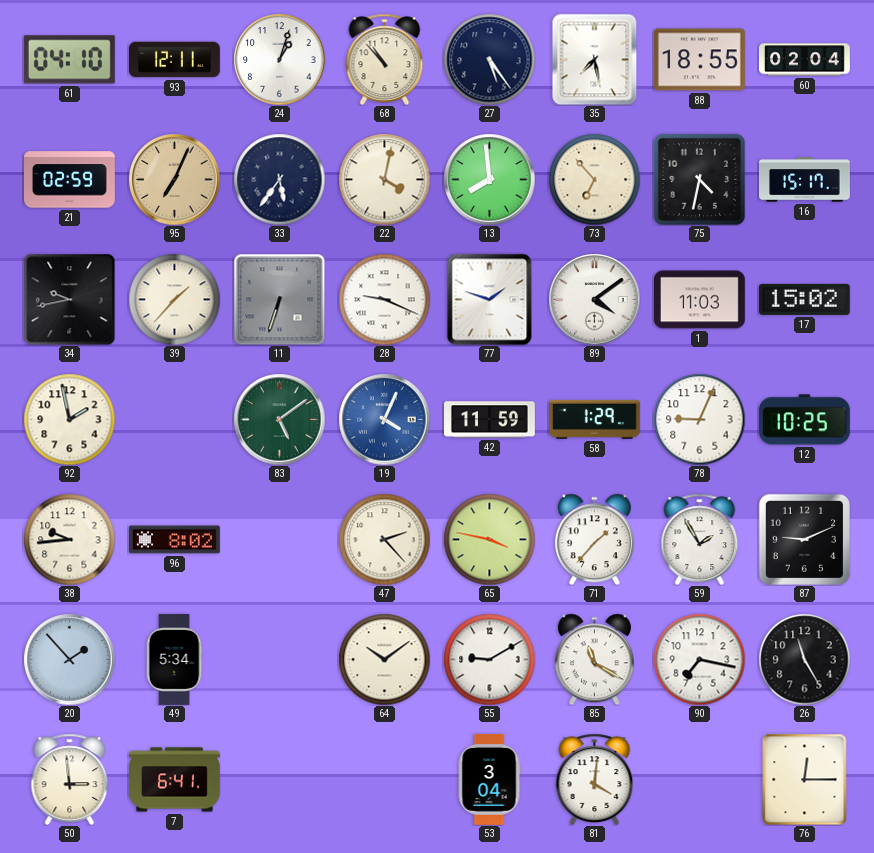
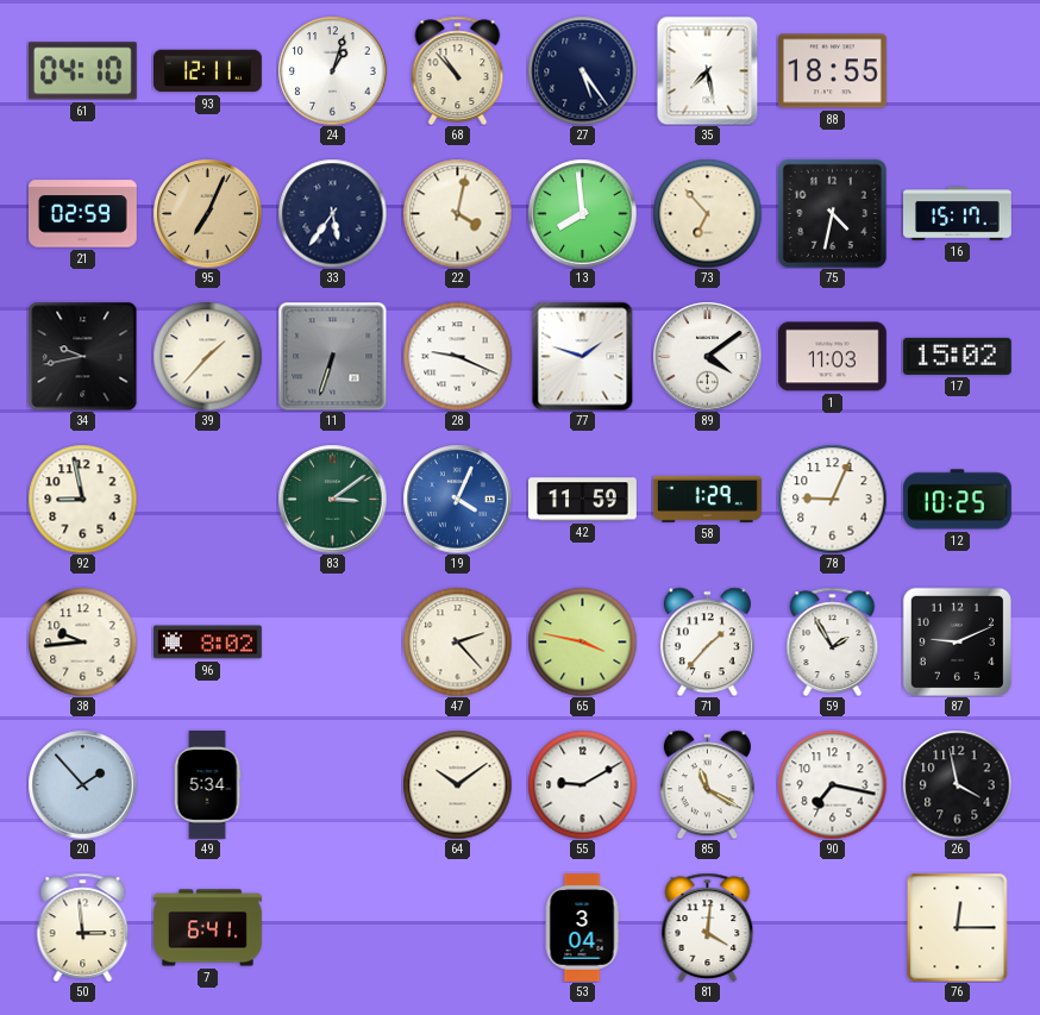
60: 02:04 -> none
92: 1:58 -> 8:58
83: 5:09 -> 3:09
26: 11:25 -> 3:58
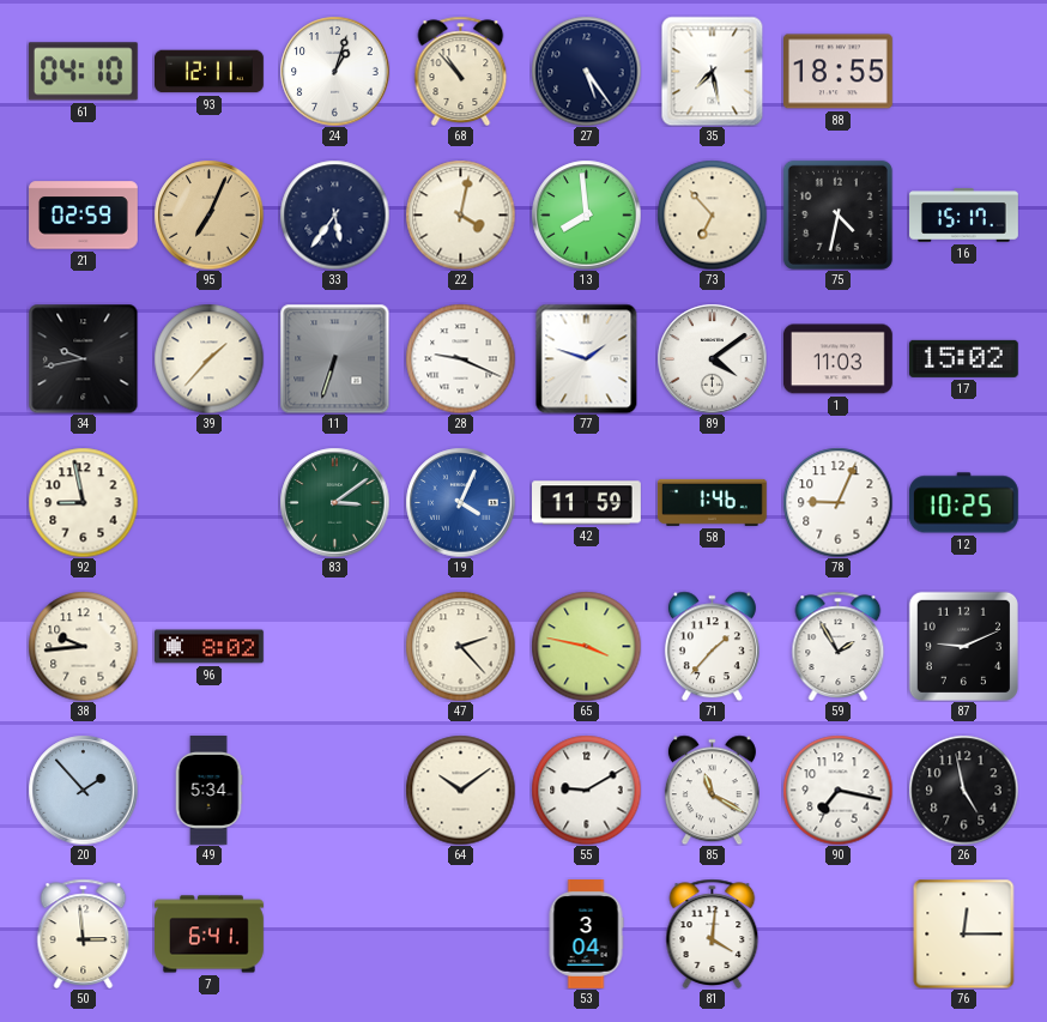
58: 1:29 -> 1:46
26: 3:58 -> 4:58
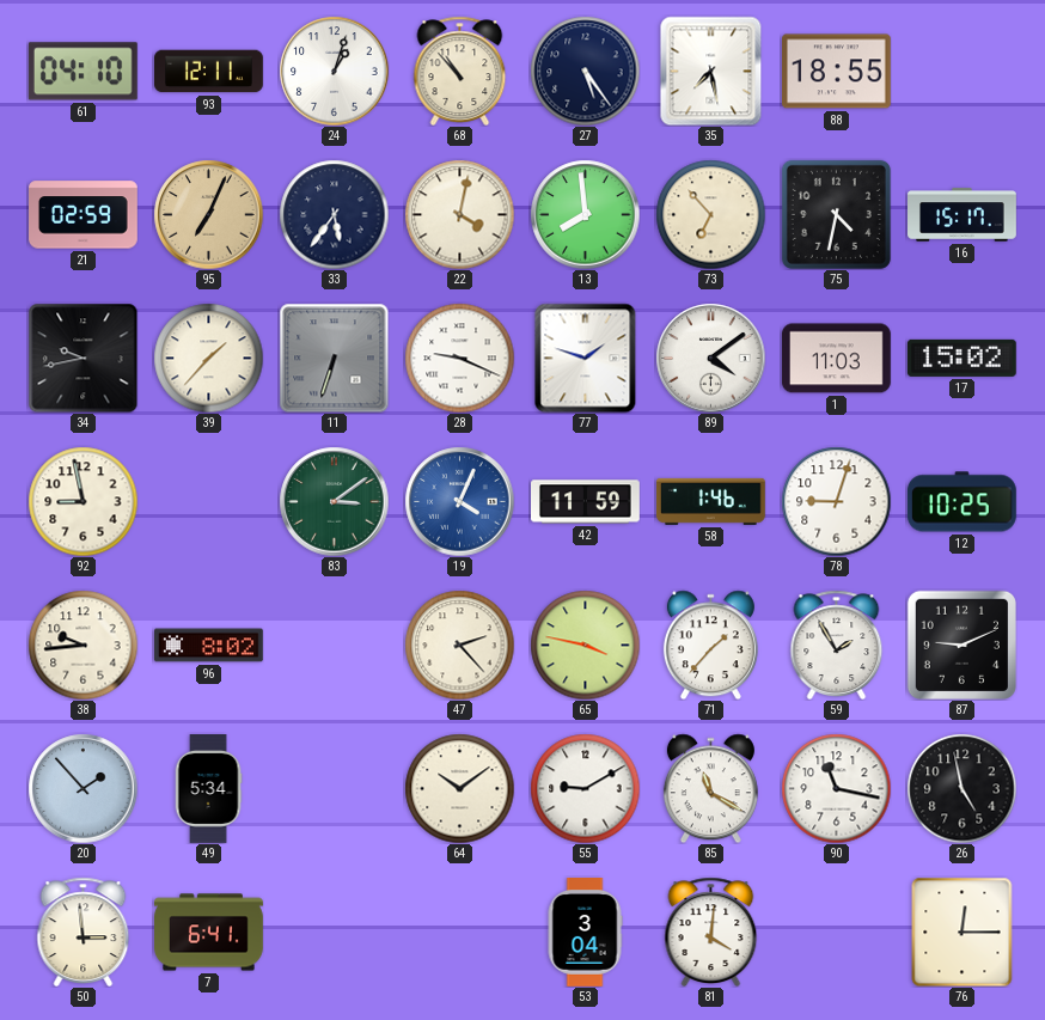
78: 9:04 -> 9:03
90: 7:17 -> 11:17
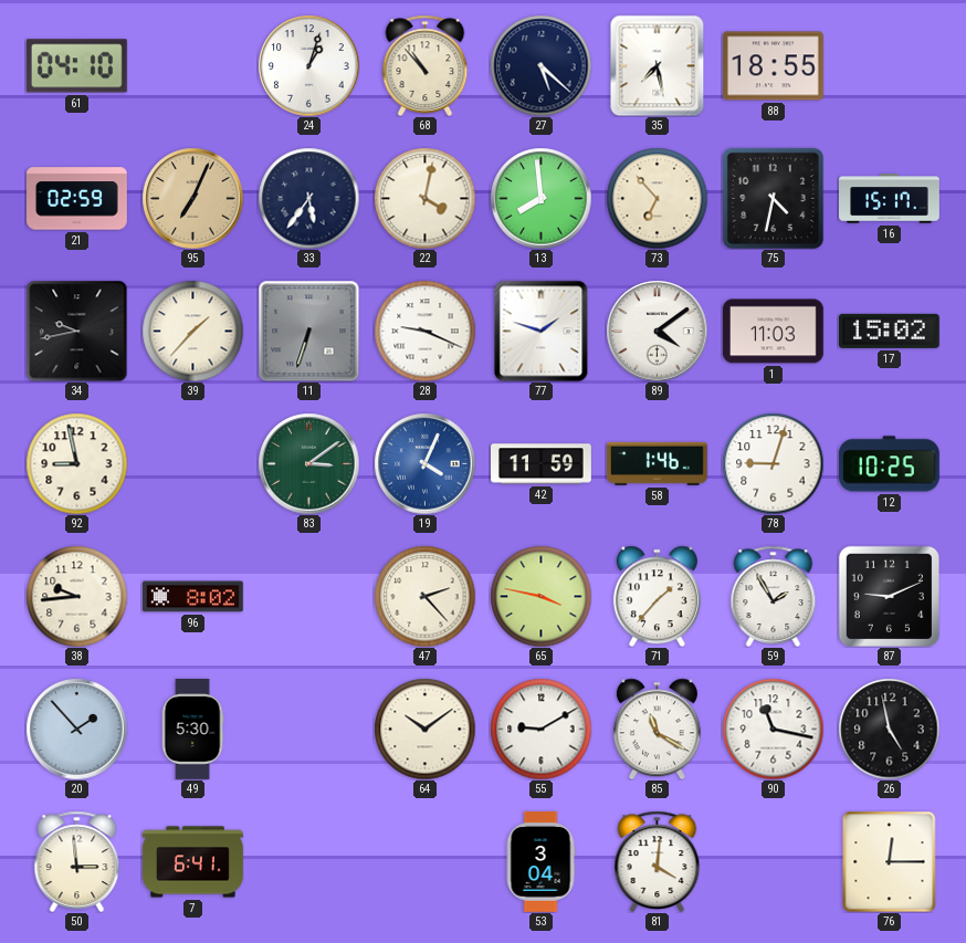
93: 12:11 -> none
27: 5:24 -> 5:22
49: 5:34 -> 5:30
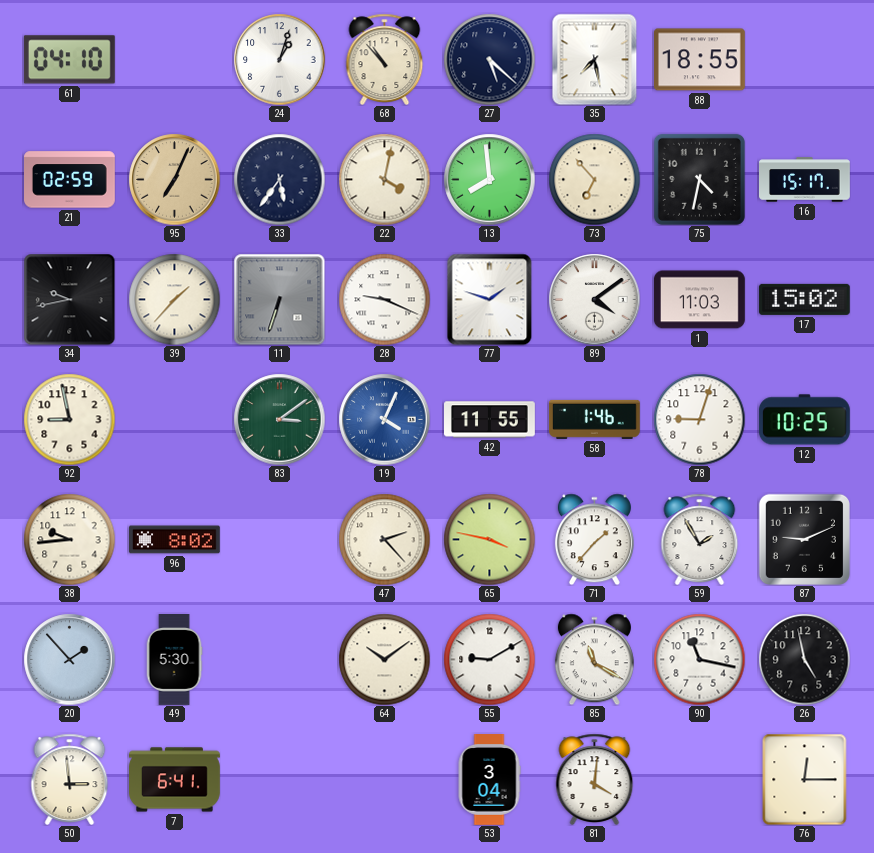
42: 11:59 -> 11:55
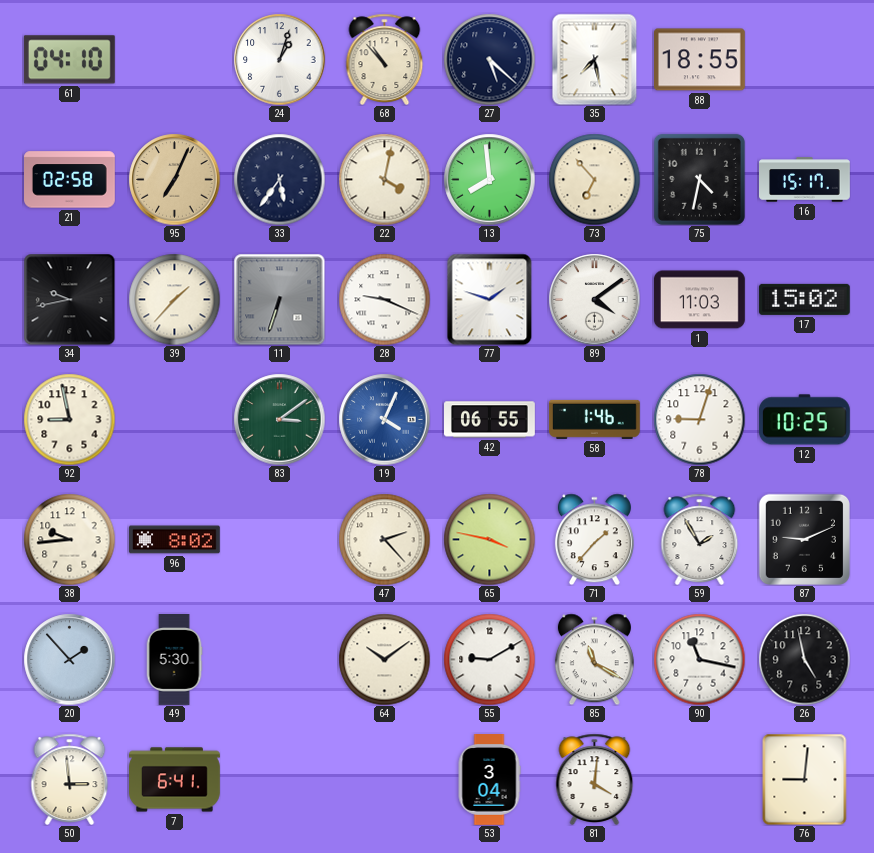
21: 02:59 -> 02:58
42: 11:55 -> 06:55
76: 12:15 -> 9:01
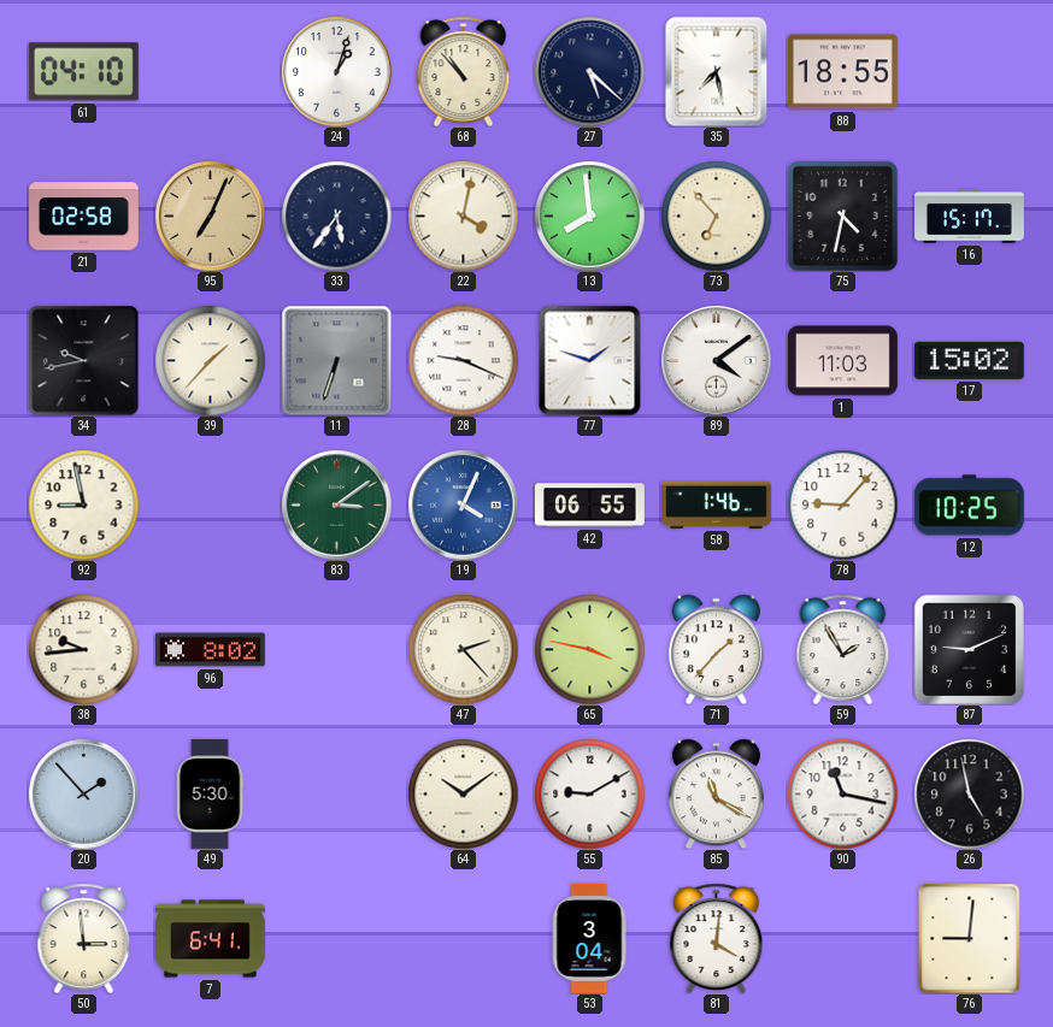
78: 9:03 -> 9:07
